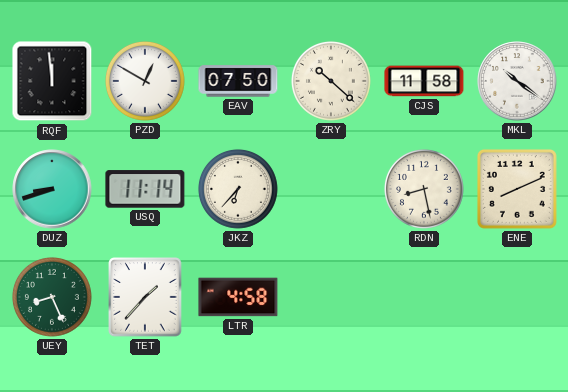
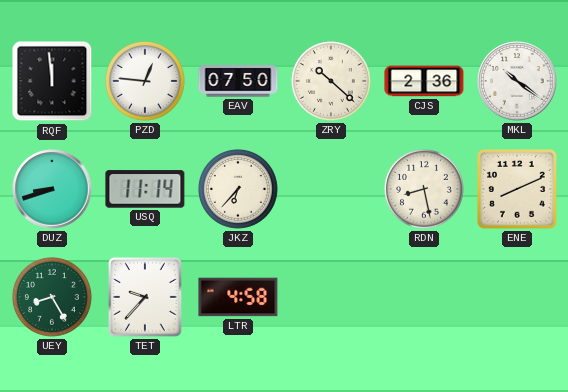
PZD: 12:50 -> 12:46
CJS: 11:58 -> 2:36
UEY: 8:26 -> 8:25
TET: 1:37 -> 9:37
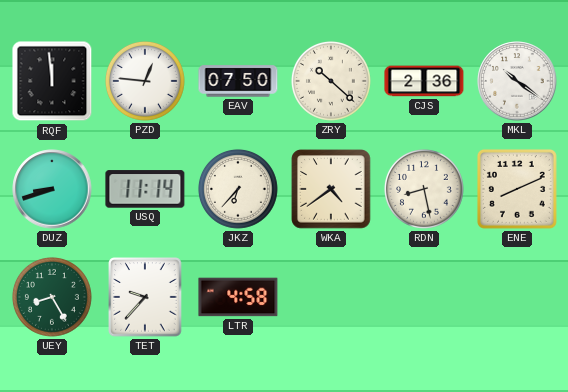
WKA: none -> 4:39
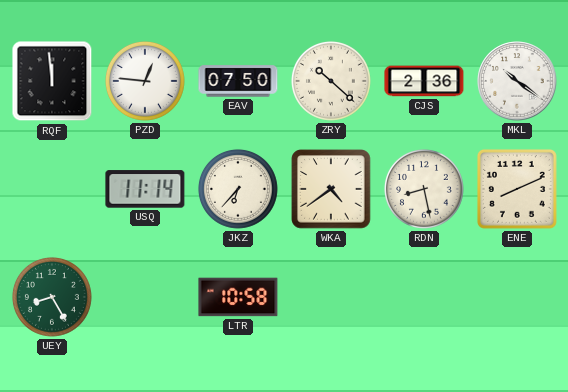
DUZ: 8:42 -> none
TET: 9:37 -> none
LTR: 4:58 -> 10:58
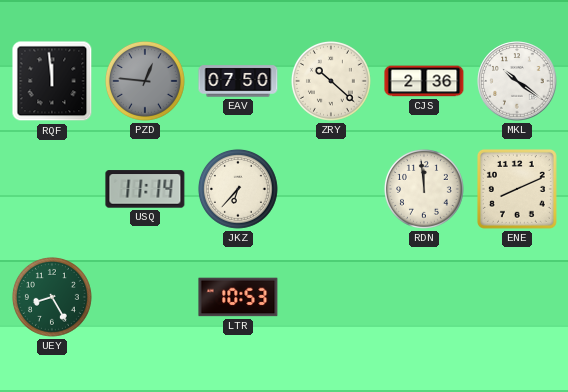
PZD dial: white -> grey
WKA: 4:39 -> none
RDN: 8:28 -> 11:59
LTR: 10:58 -> 10:53
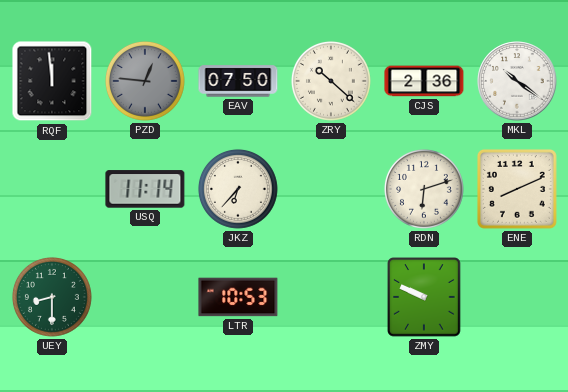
RDN: 11:59 -> 6:12
UEY: 8:25 -> 8:30
ZMY: none -> 9:49
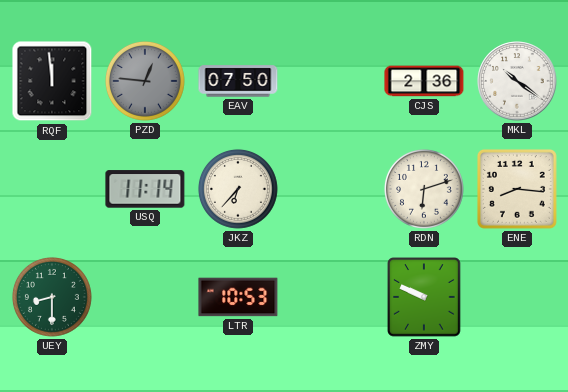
ZRY: 10:22 -> none
ENE: 8:11 -> 8:16
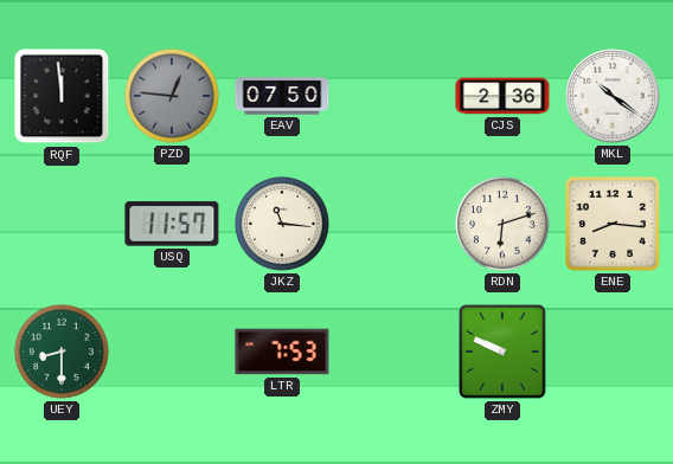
USQ: 11:14 -> 11:57
JKZ: 6:37 -> 11:16
LTR: 10:53 -> 7:53
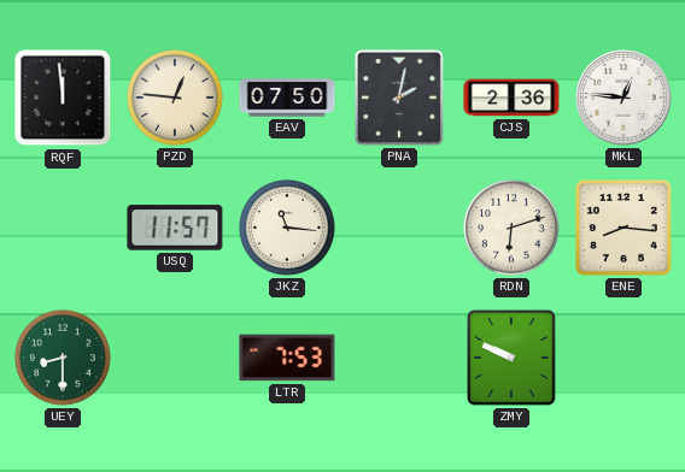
PZD dial: grey -> cream
PNA: none -> 2:02
MKL: 10:21 -> 12:46
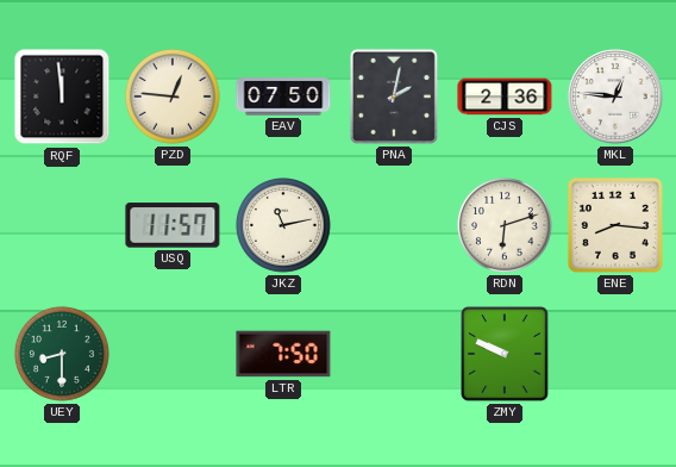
JKZ: 11:16 -> 11:13
LTR: 7:53 -> 7:50
